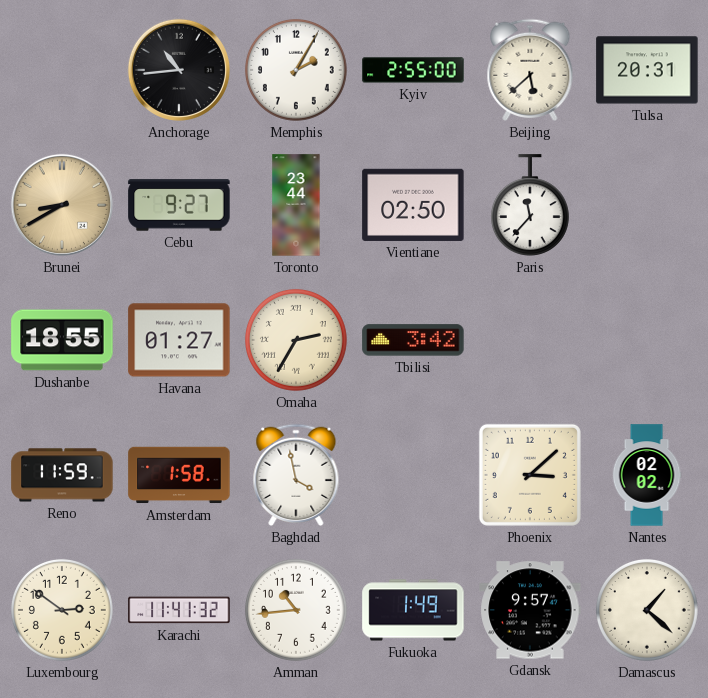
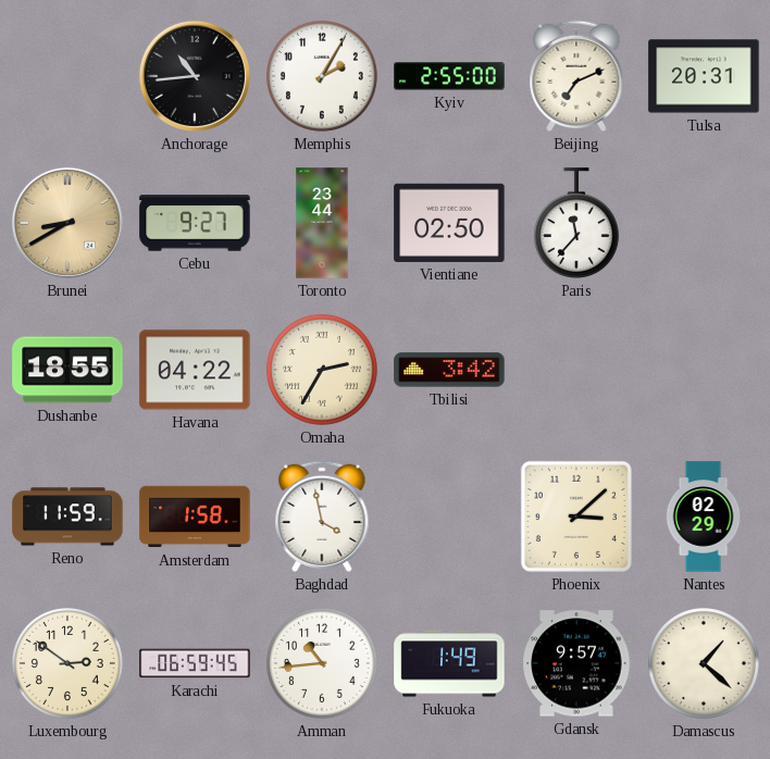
Beijing: 5:38 -> 7:11
Havana: 01:27 -> 04:22
Nantes: 02:02 -> 02:29
Karachi: 11:41 -> 06:59
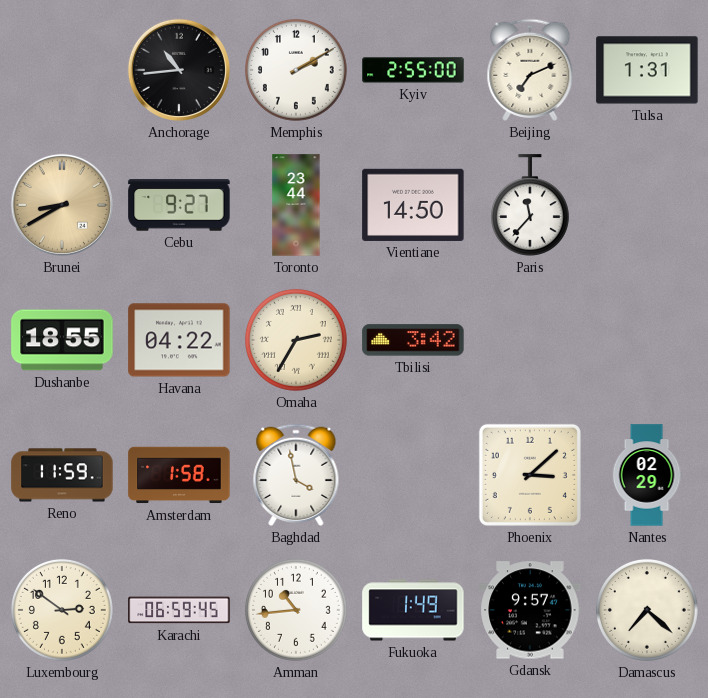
Memphis: 2:05 -> 2:10
Tulsa: 20:31 -> 1:31
Vientiane: 02:50 -> 14:50
Damascus: 1:22 -> 7:22
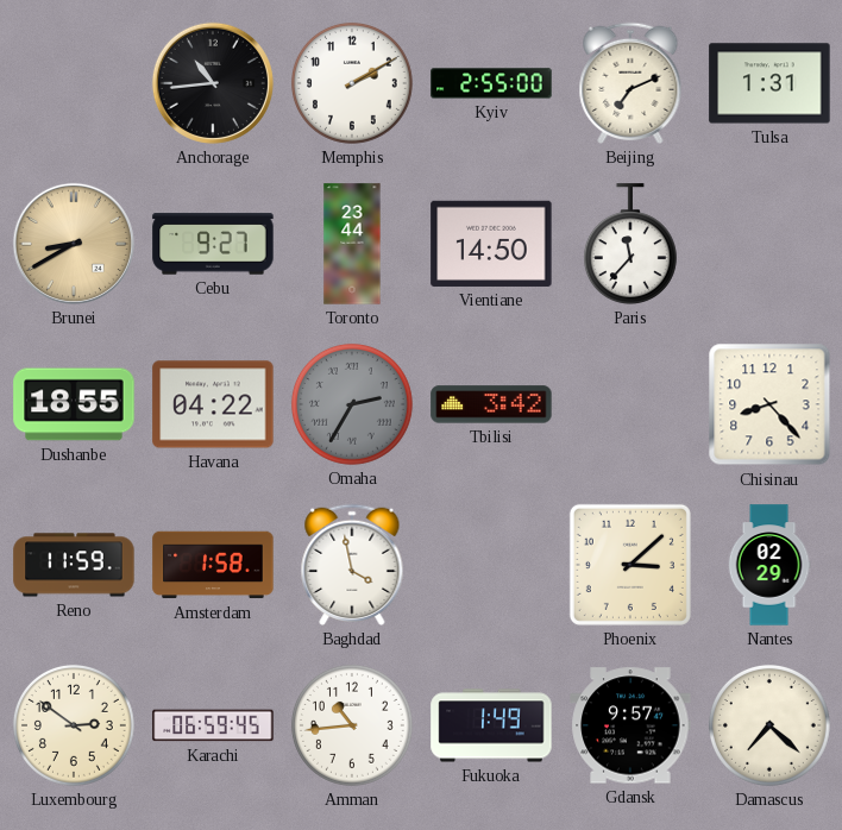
Omaha dial: cream -> grey
Chisinau: none -> 8:23
